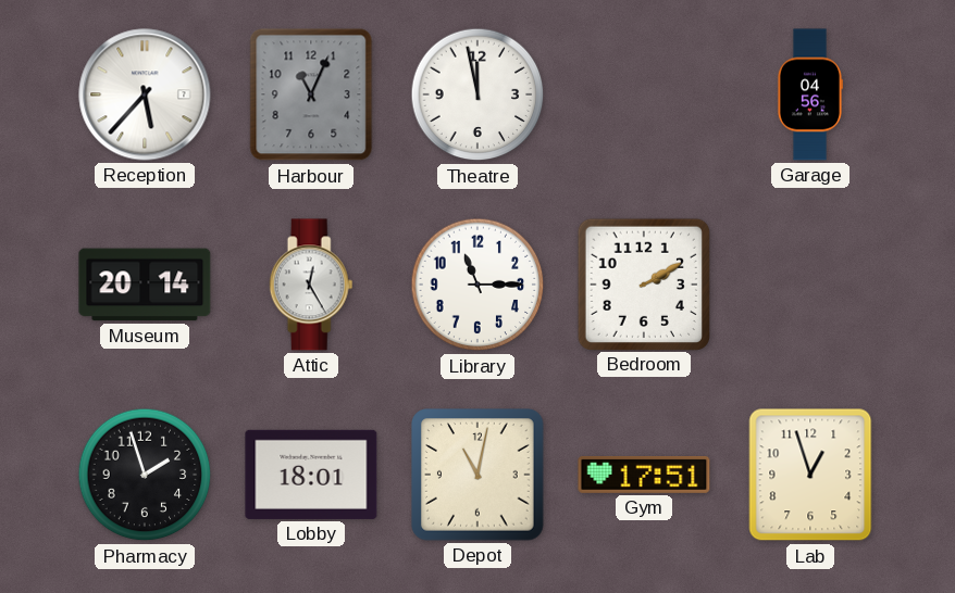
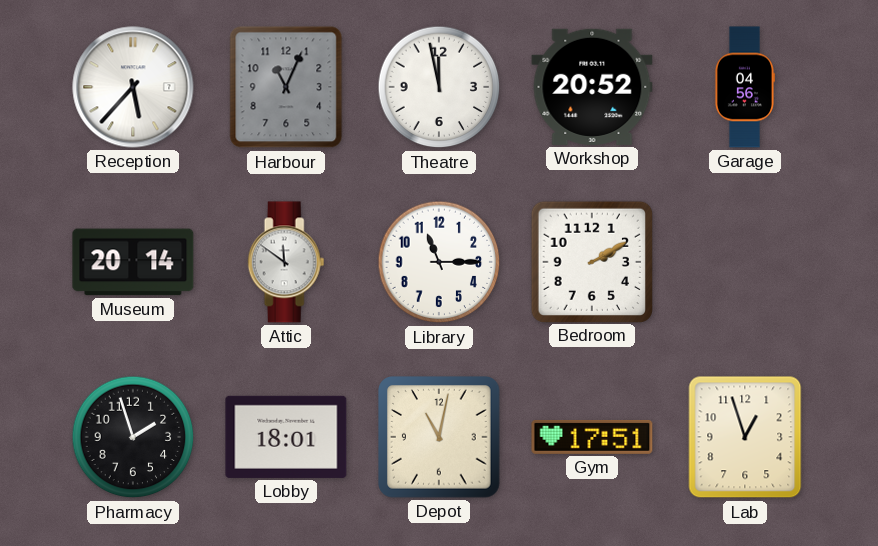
Workshop: none -> 20:52
Attic: 12:25 -> 11:51
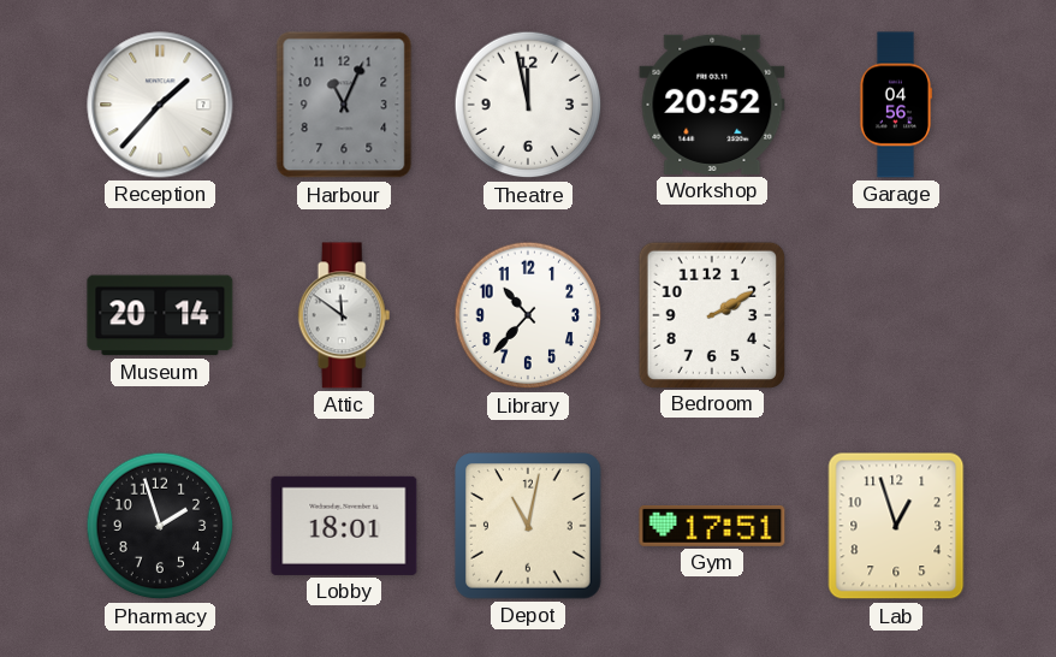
Reception: 5:37 -> 1:37
Library: 11:15 -> 10:37
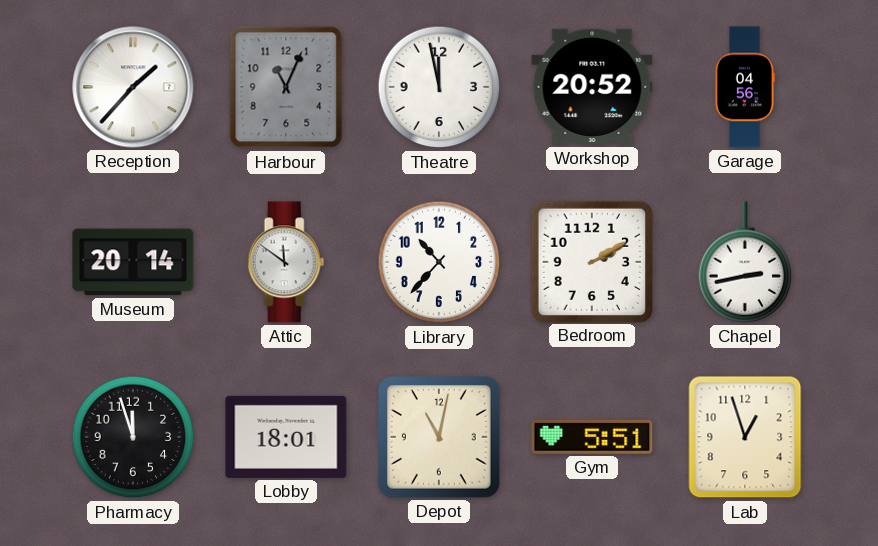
Chapel: none -> 2:43
Pharmacy: 1:57 -> 11:57
Gym: 17:51 -> 5:51
